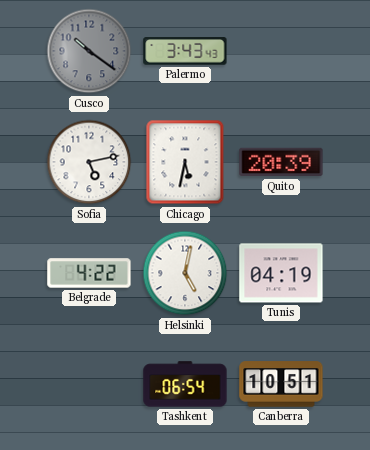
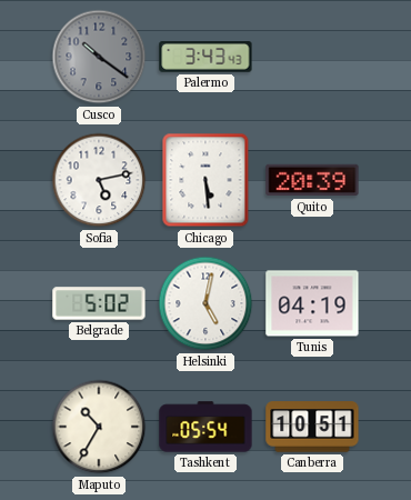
Chicago: 5:32 -> 5:29
Belgrade: 4:22 -> 5:02
Maputo: none -> 10:35
Tashkent: 06:54 -> 05:54
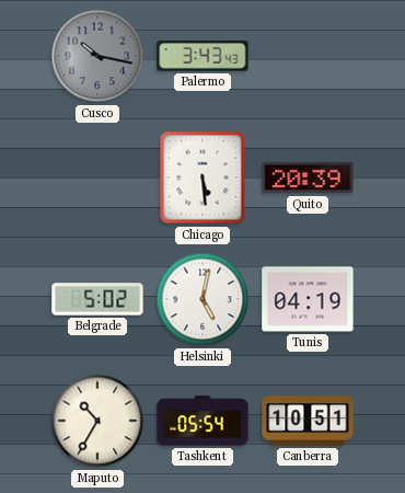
Cusco: 10:21 -> 10:17
Sofia: 5:13 -> none
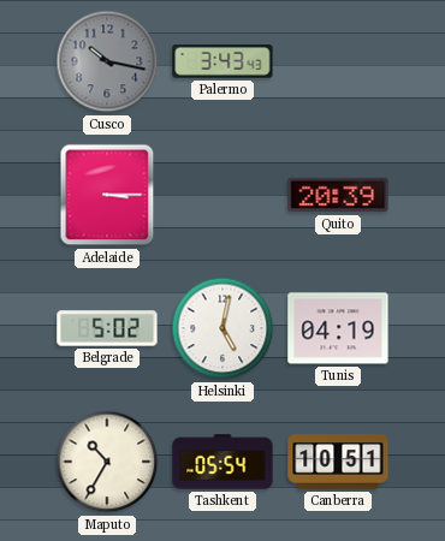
Adelaide: none -> 3:15
Chicago: 5:29 -> none
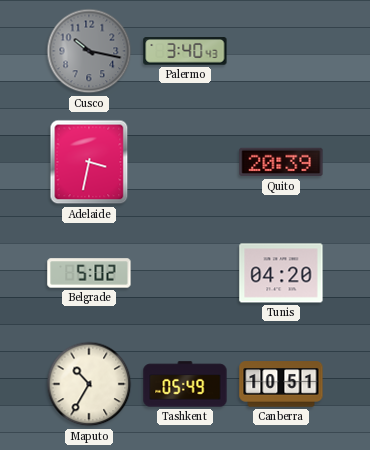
Palermo: 3:43 -> 3:40
Adelaide: 3:15 -> 3:32
Helsinki: 5:02 -> none
Tunis: 04:19 -> 04:20
Tashkent: 05:54 -> 05:49
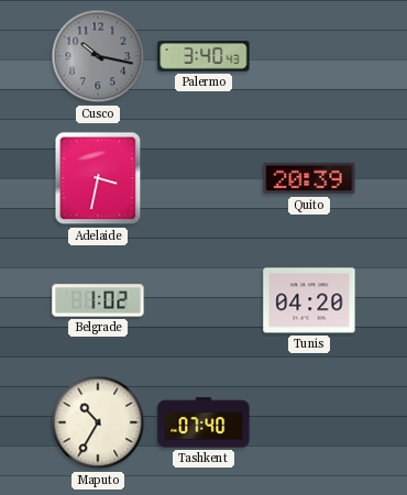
Belgrade: 5:02 -> 1:02
Tashkent: 05:49 -> 07:40
Canberra: 10:51 -> none
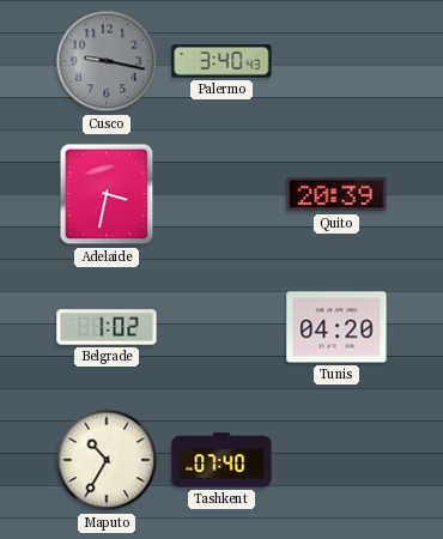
Cusco: 10:17 -> 9:17
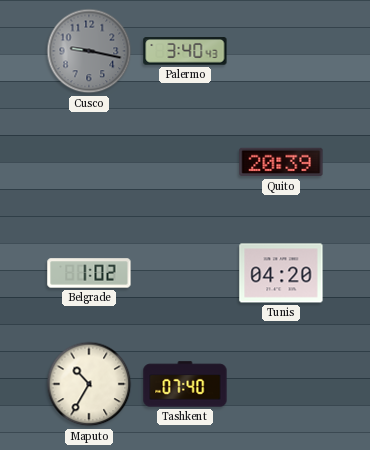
Adelaide: 3:32 -> none
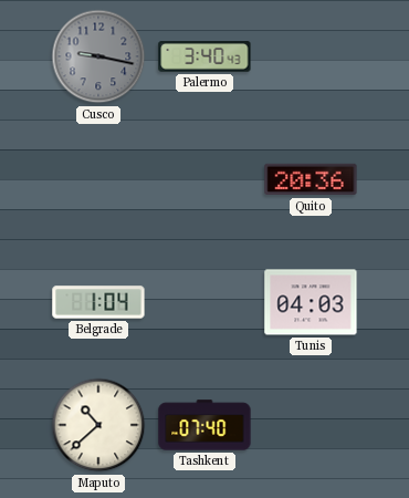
Quito: 20:39 -> 20:36
Belgrade: 1:02 -> 1:04
Tunis: 04:20 -> 04:03
Maputo: 10:35 -> 10:38
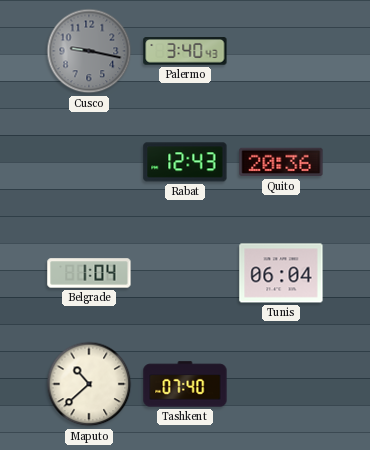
Rabat: none -> 12:43
Tunis: 04:03 -> 06:04
